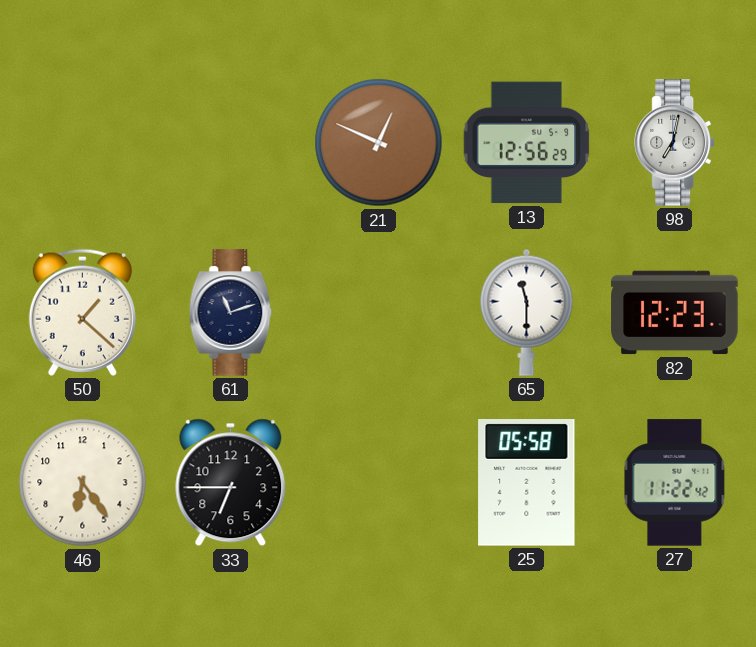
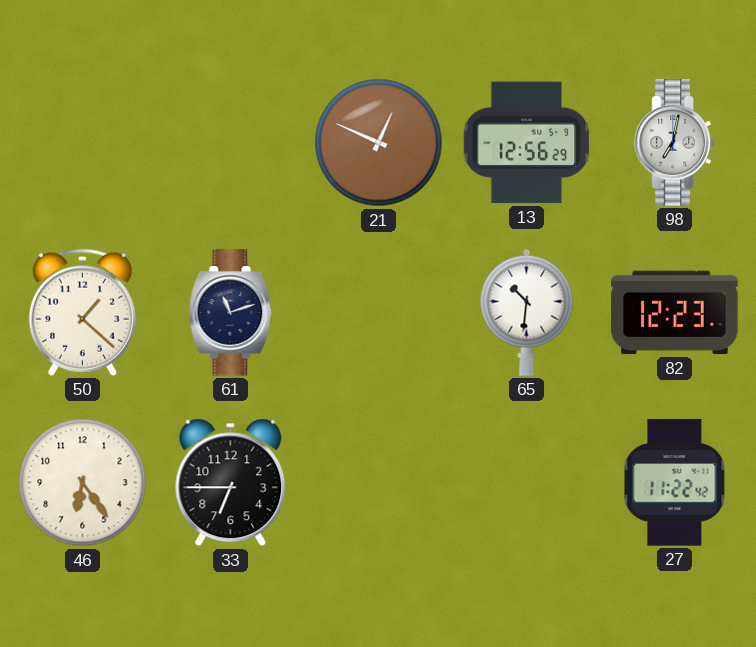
65: 11:30 -> 10:31
25: 05:58 -> none
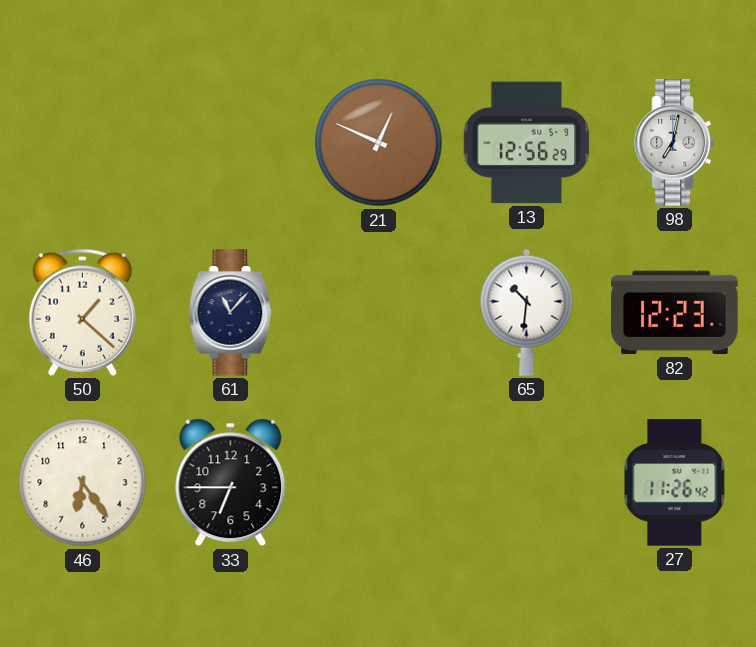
61: 11:12 -> 11:07
27: 11:22 -> 11:26
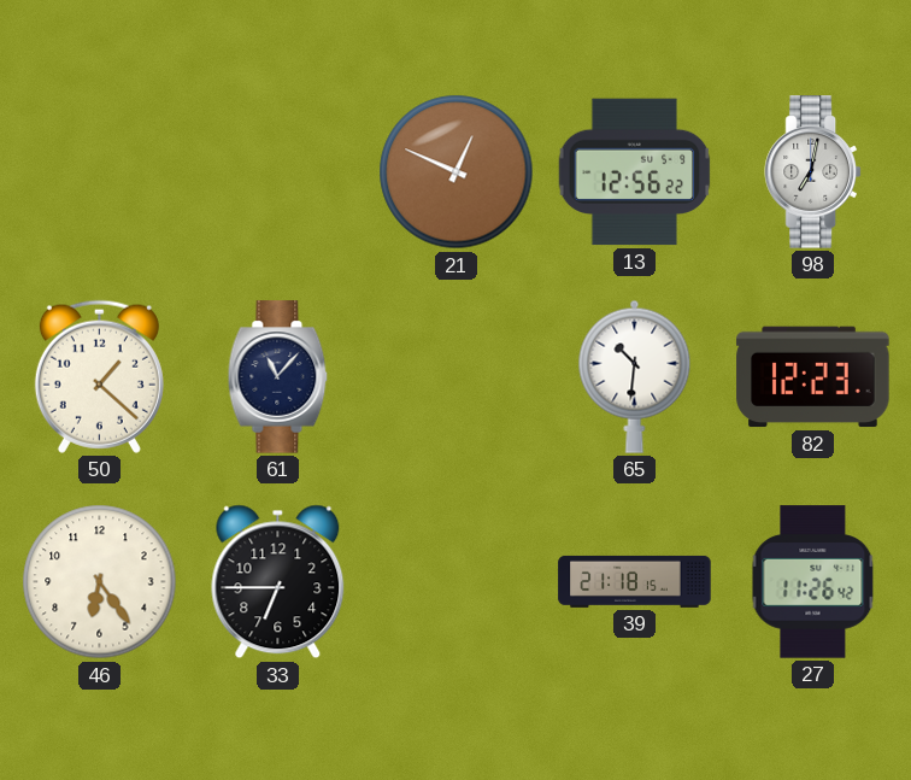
13: 12:56:29 -> 12:56:22
39: none -> 21:18
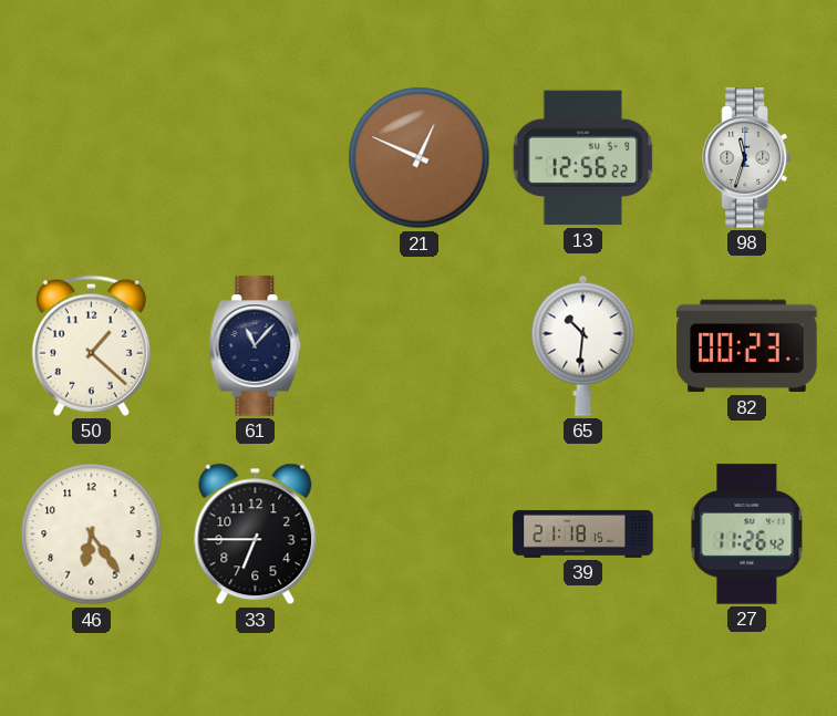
98: 7:02 -> 11:33
82: 12:23 -> 00:23
